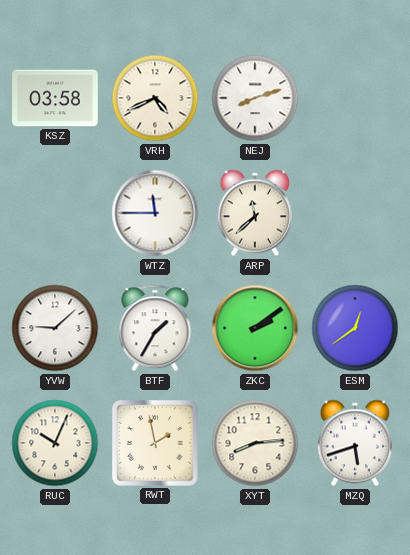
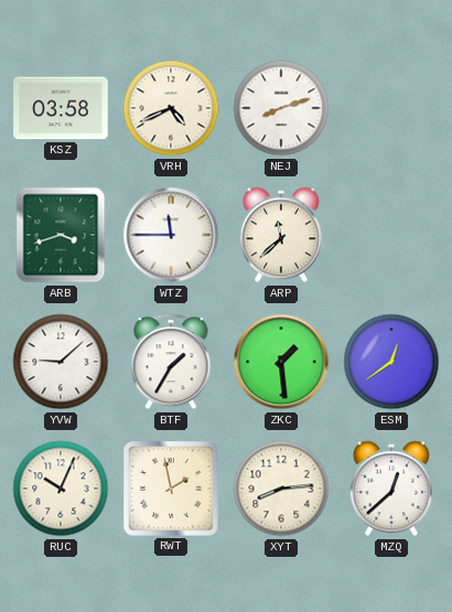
ARB: none -> 3:42
ZKC: 2:09 -> 1:29
MZQ: 5:42 -> 12:38
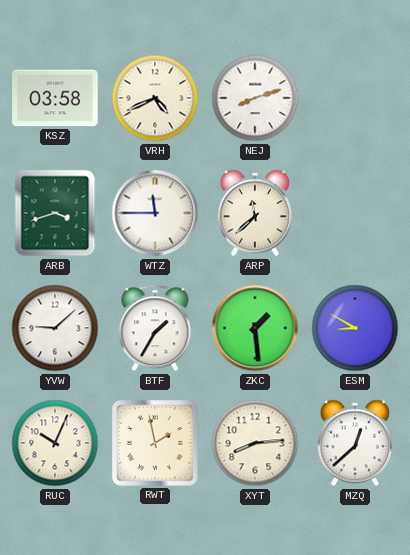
ESM: 12:39 -> 8:50
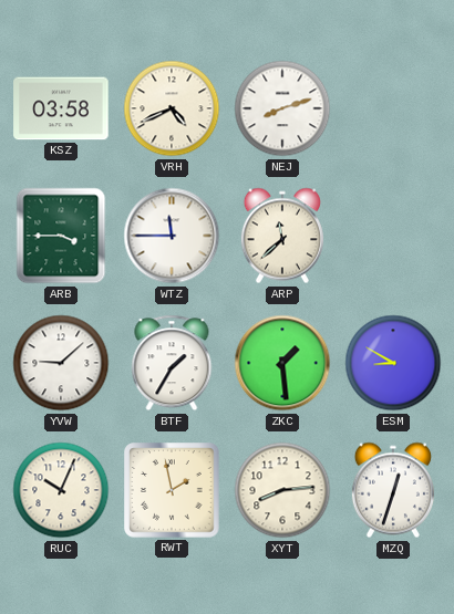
ARB: 3:42 -> 3:45
MZQ: 12:38 -> 12:33
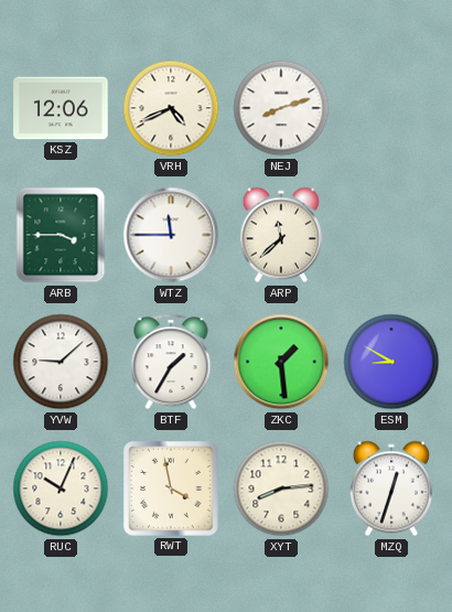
KSZ: 03:58 -> 12:06
RWT: 1:58 -> 3:58
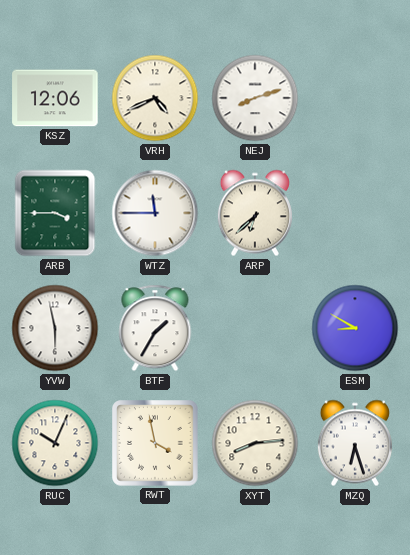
ARP: 11:38 -> 6:38
YVW: 9:08 -> 5:58
ZKC: 1:29 -> none
MZQ: 12:33 -> 6:27
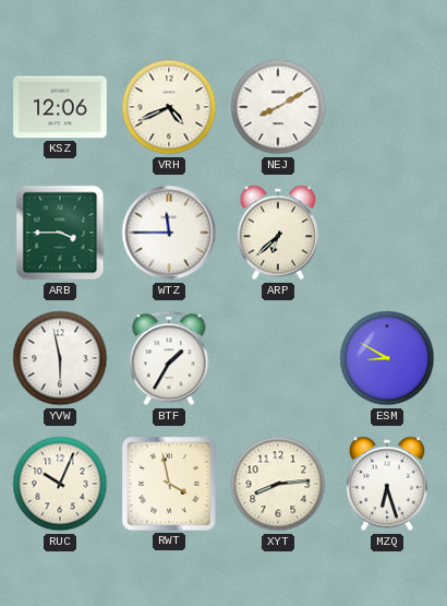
NEJ: 8:12 -> 8:10
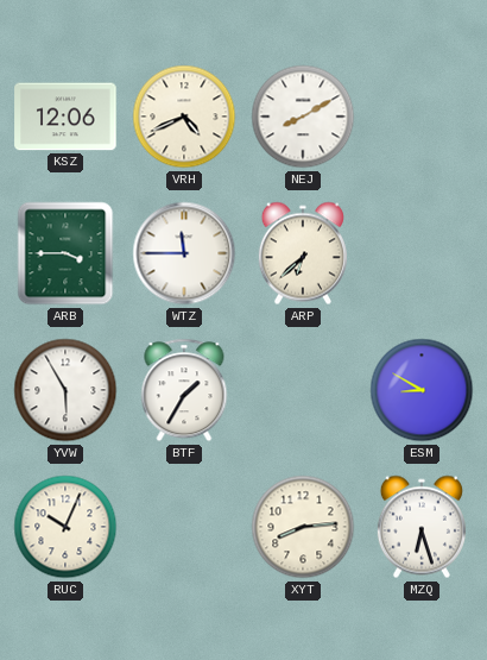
YVW: 5:58 -> 5:55
RWT: 3:58 -> none
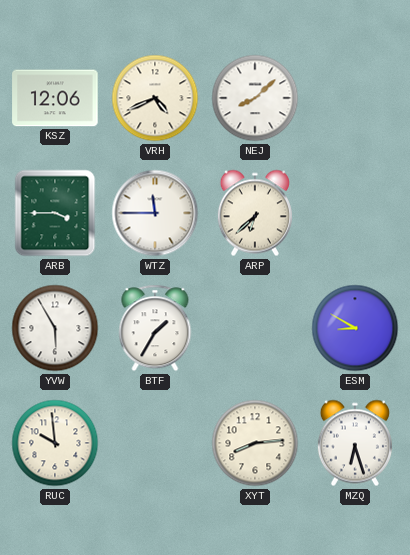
NEJ: 8:10 -> 8:08
RUC: 10:04 -> 9:59
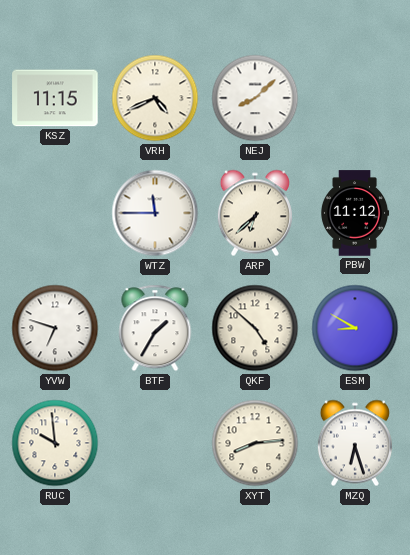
KSZ: 12:06 -> 11:15
ARB: 3:45 -> none
PBW: none -> 11:12
YVW: 5:55 -> 6:48
QKF: none -> 4:52
